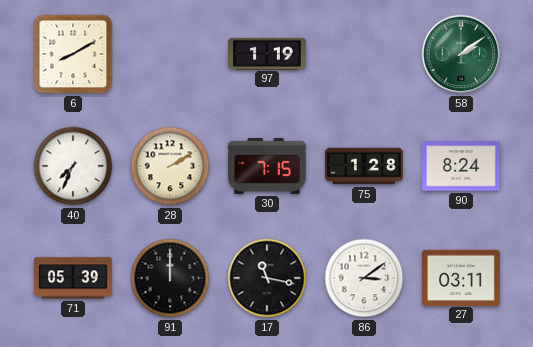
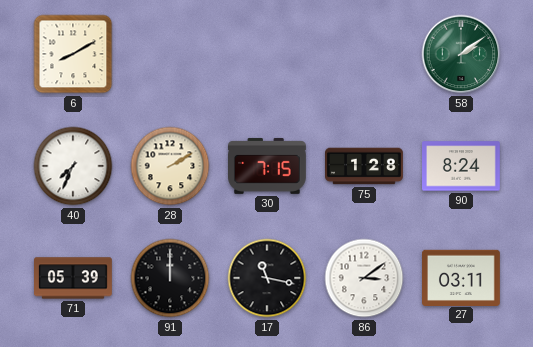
97: 1:19 -> none
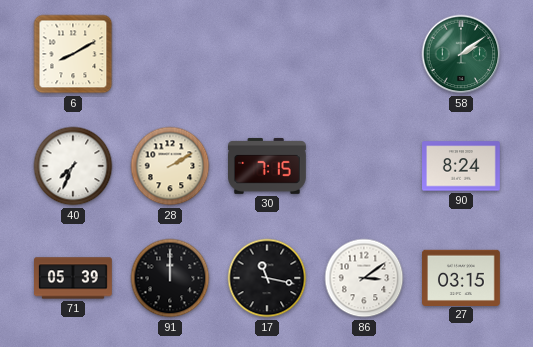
75: 1:28 -> none
27: 03:11 -> 03:15
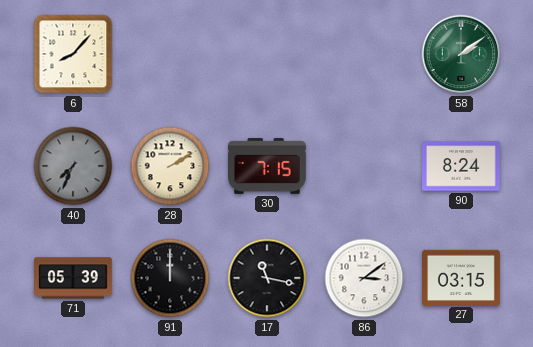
6: 8:10 -> 8:07
40 dial: white -> grey
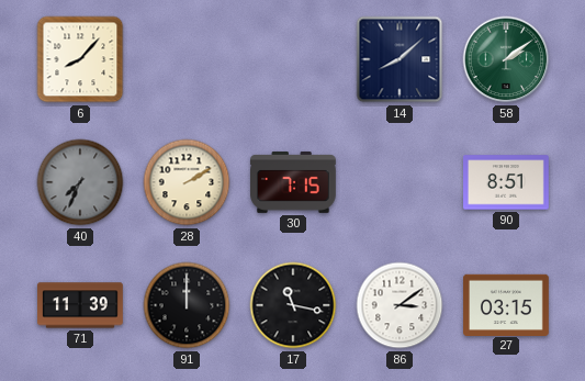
14: none -> 8:08
90: 8:24 -> 8:51
71: 05:39 -> 11:39
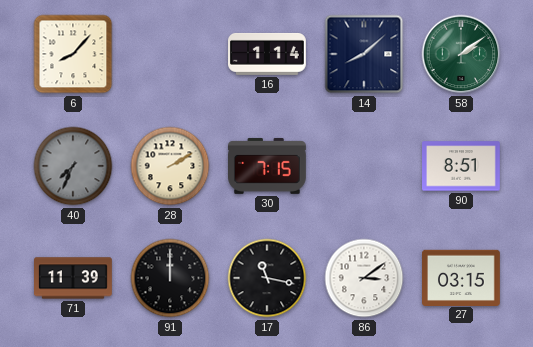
16: none -> 1:14
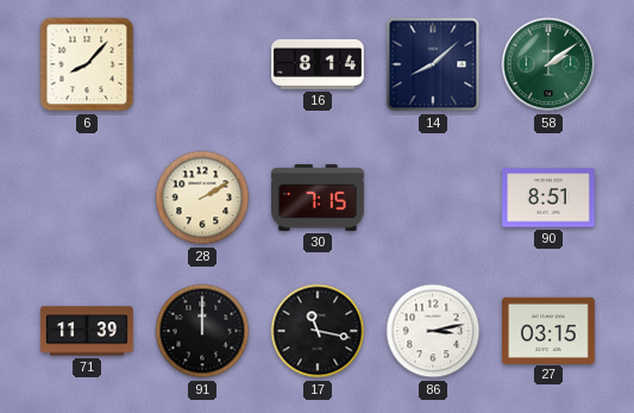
16: 1:14 -> 8:14
40: 7:34 -> none
86: 3:09 -> 3:13
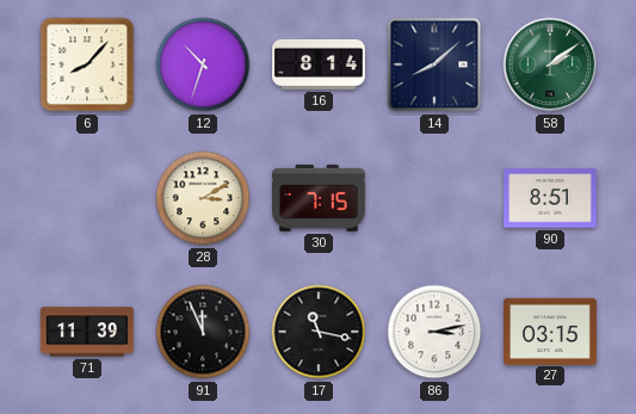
12: none -> 10:33
28: 2:10 -> 3:10
91: 12:00 -> 11:56
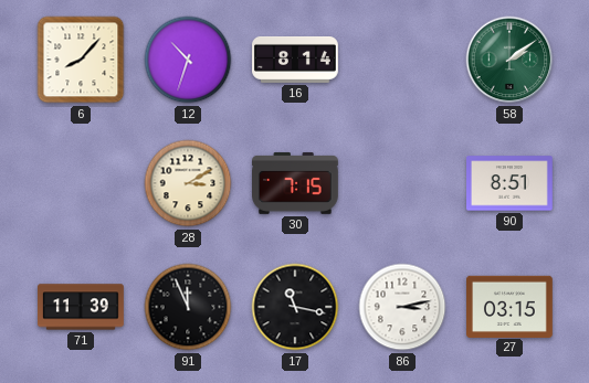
14: 8:08 -> none
